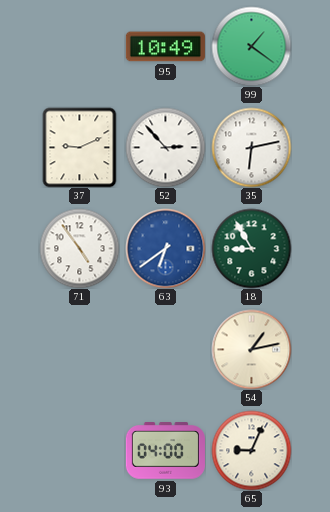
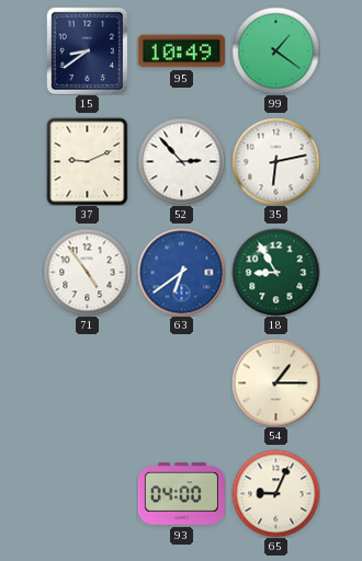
15: none -> 8:39
54: 1:13 -> 1:15
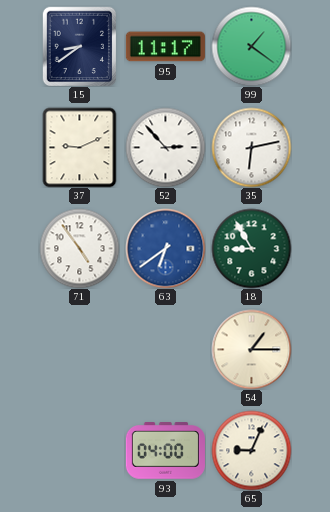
95: 10:49 -> 11:17
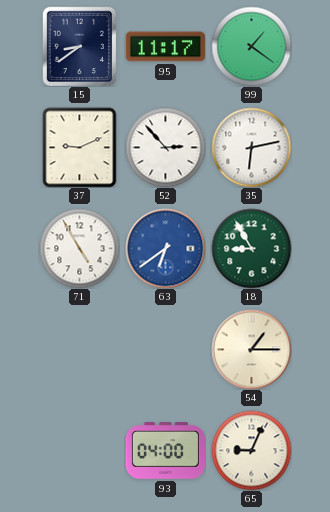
71: 4:54 -> 4:55
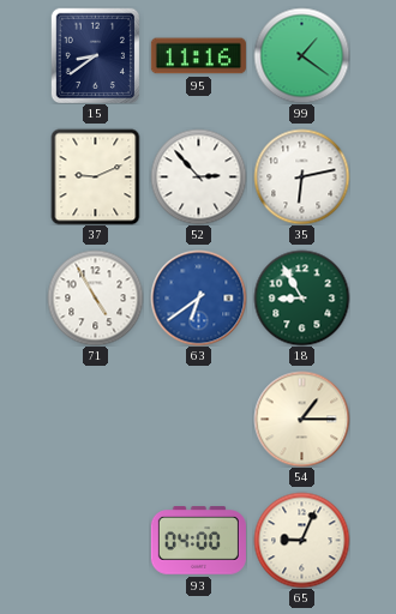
95: 11:17 -> 11:16
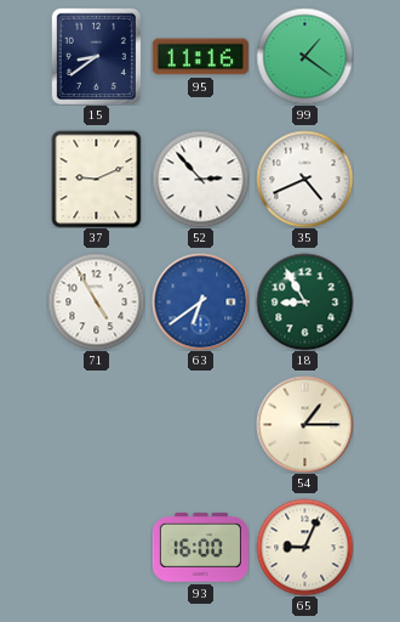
35: 6:13 -> 4:41
93: 04:00 -> 16:00
